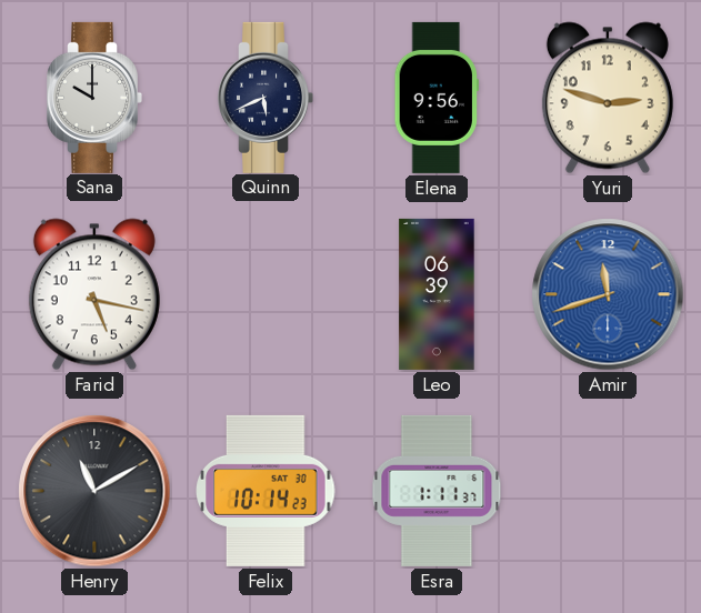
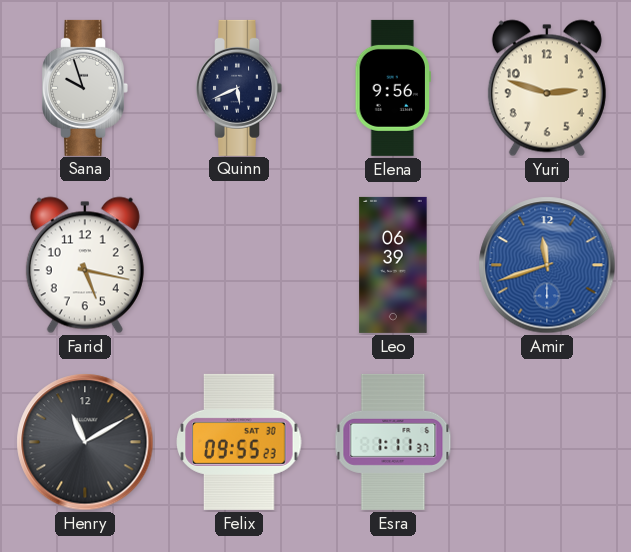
Sana: 10:00 -> 9:57
Felix: 10:14 -> 09:55
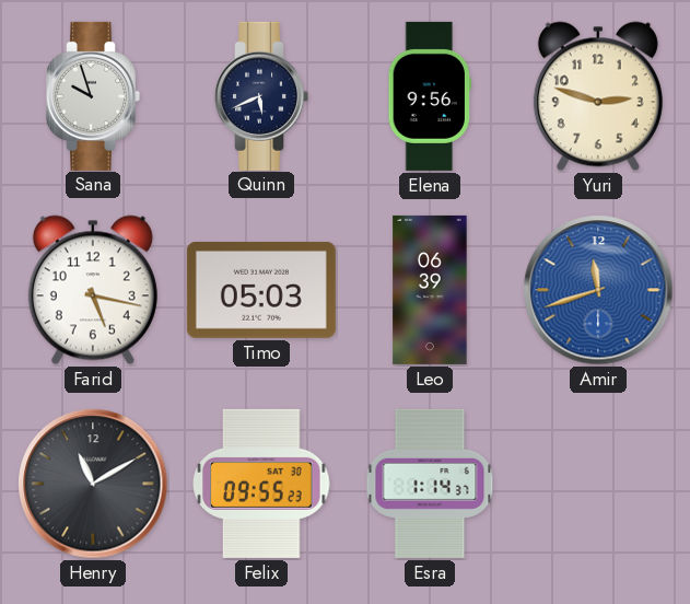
Timo: none -> 05:03
Esra: 1:11 -> 1:14
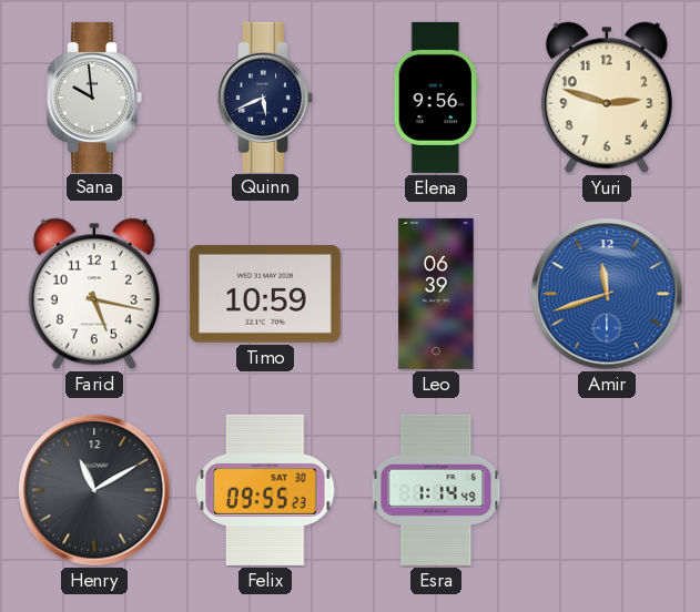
Sana: 9:57 -> 9:59
Timo: 05:03 -> 10:59
Esra: 1:14:37 -> 1:14:49
